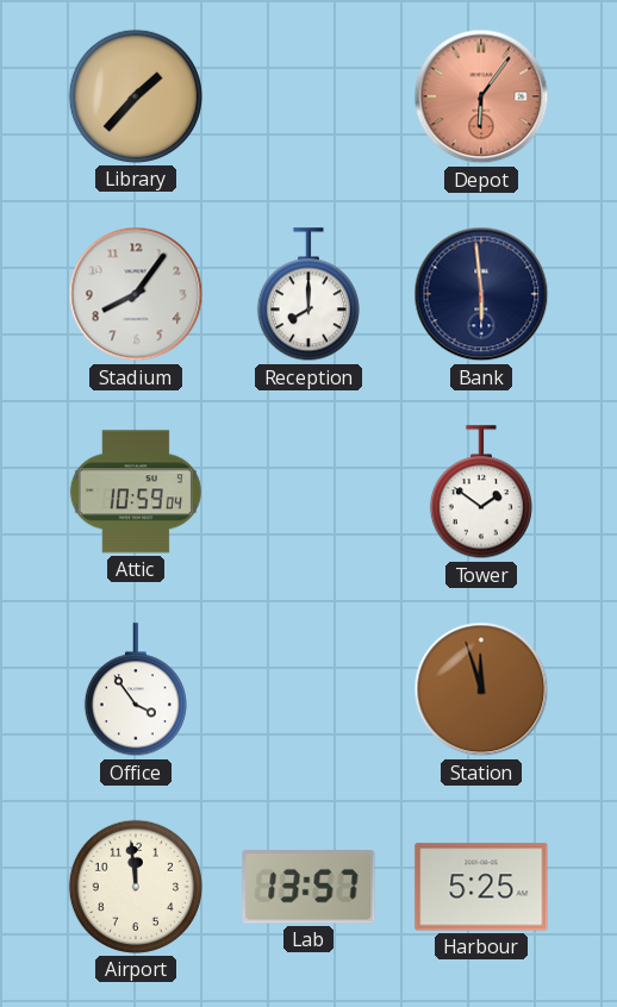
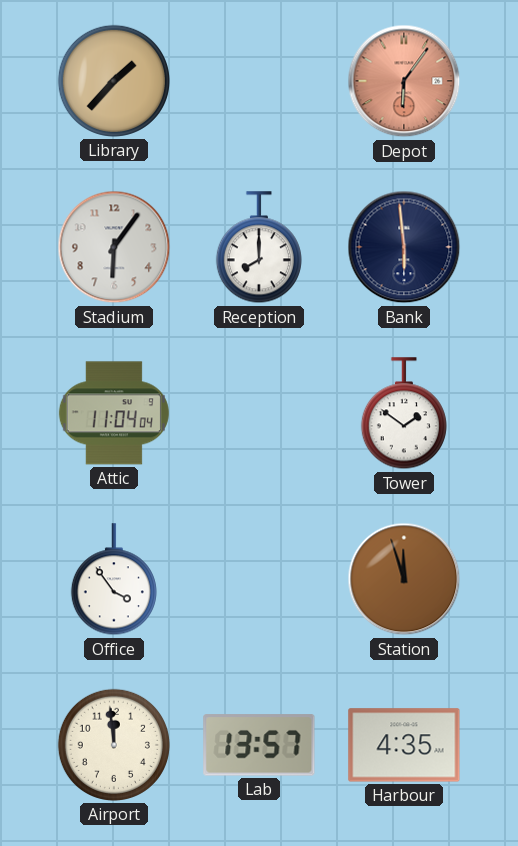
Stadium: 8:06 -> 6:06
Attic: 10:59 -> 11:04
Harbour: 5:25 -> 4:35
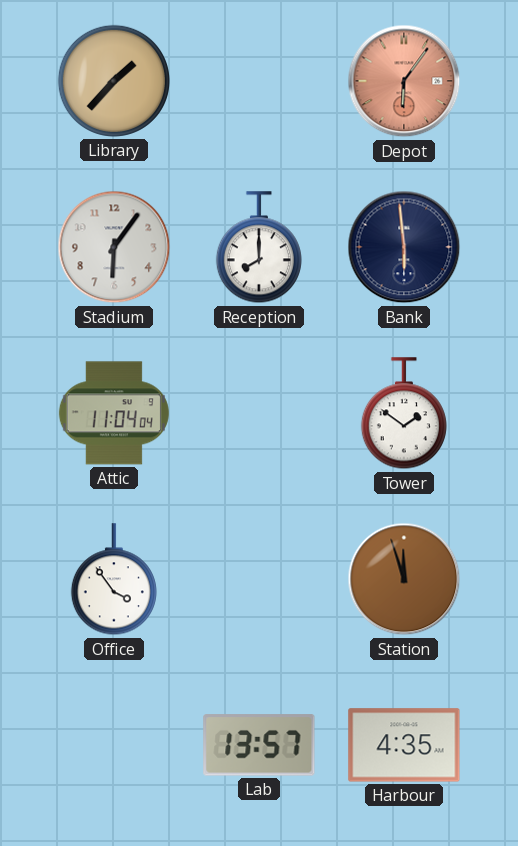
Airport: 11:59 -> none
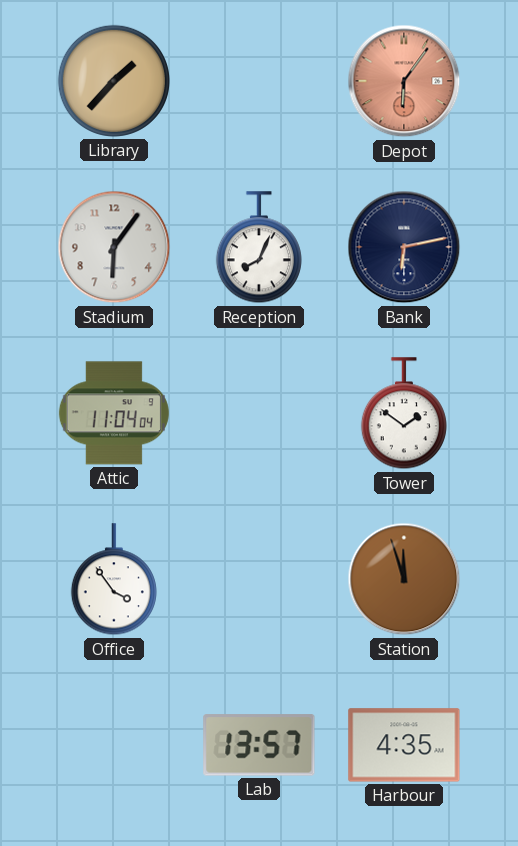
Reception: 8:00 -> 8:04
Bank: 5:59 -> 6:13
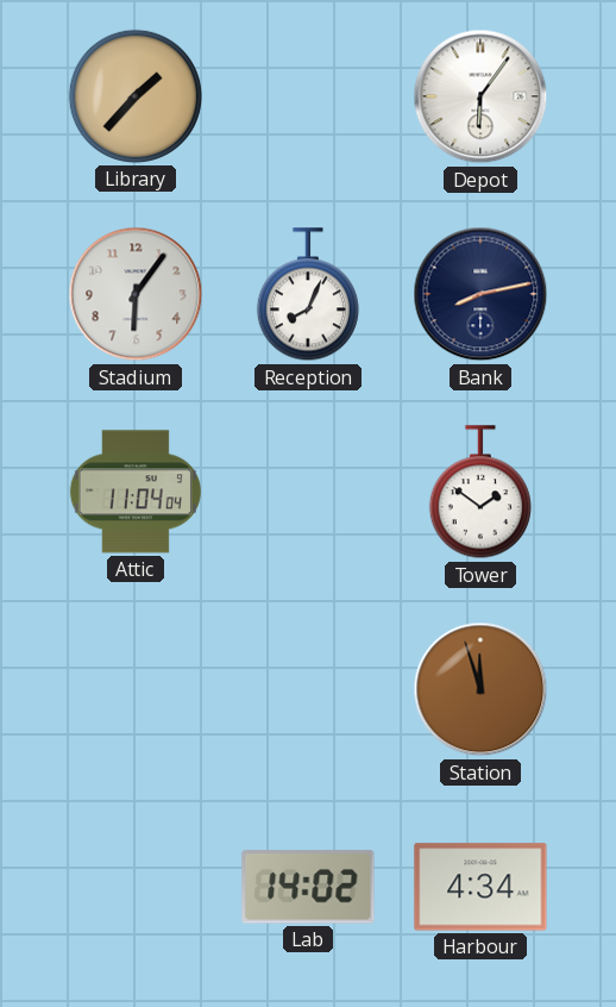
Depot dial: salmon -> white
Bank: 6:13 -> 8:13
Office: 3:54 -> none
Lab: 13:57 -> 14:02
Harbour: 4:35 -> 4:34
